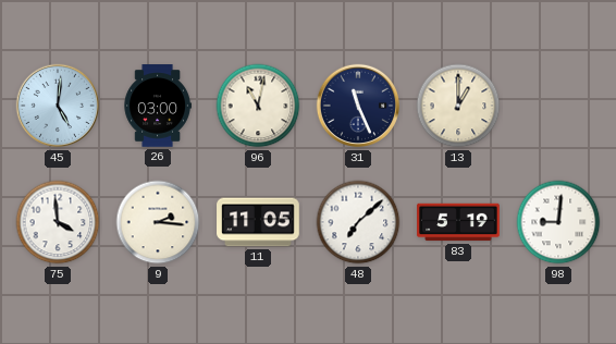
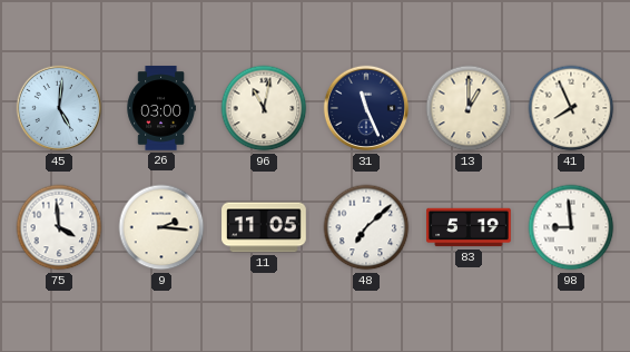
41: none -> 7:56
98: 9:01 -> 8:59
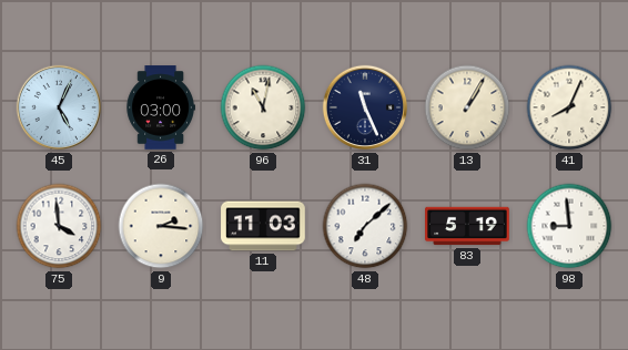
45: 5:01 -> 5:04
13: 1:00 -> 1:05
41: 7:56 -> 8:04
11: 11:05 -> 11:03
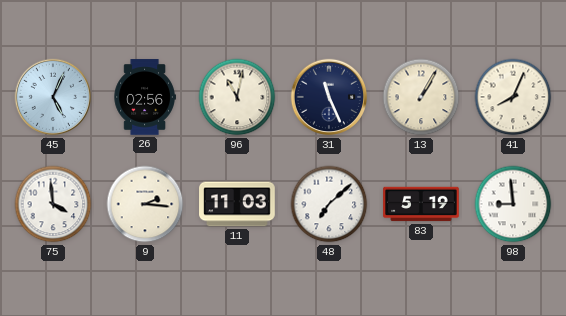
26: 03:00 -> 02:56
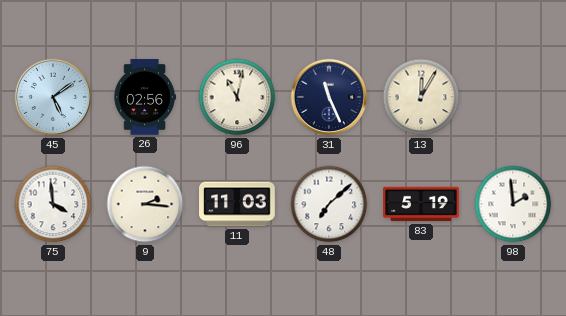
45: 5:04 -> 5:09
13: 1:05 -> 12:05
41: 8:04 -> none
98: 8:59 -> 1:59
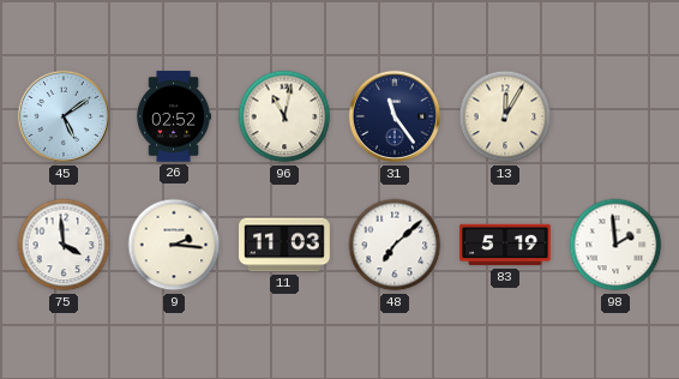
26: 02:56 -> 02:52
31: 11:26 -> 11:24
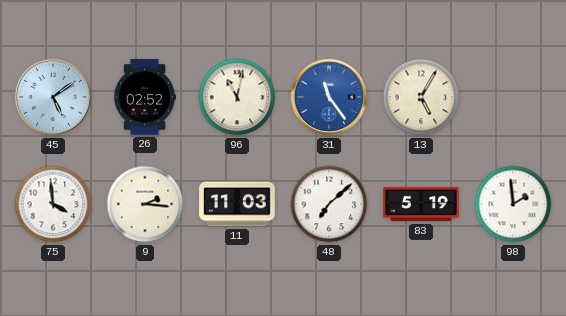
31 dial: navy -> blue
13: 12:05 -> 5:05
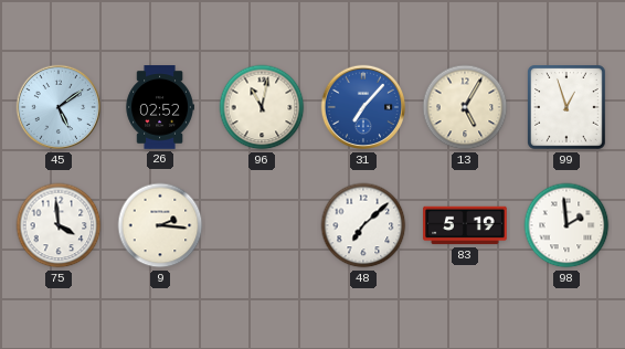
31: 11:24 -> 7:07
99: none -> 12:57
11: 11:03 -> none
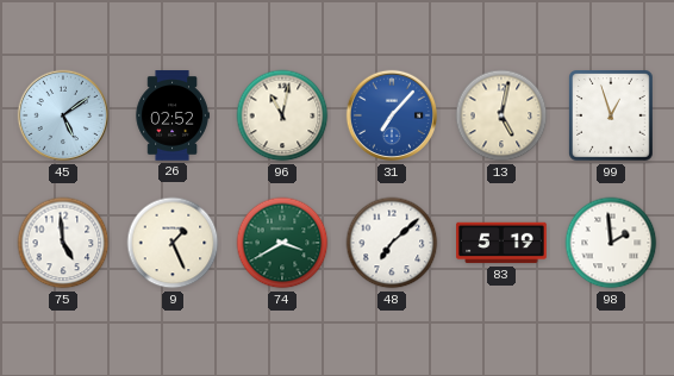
13: 5:05 -> 5:02
75: 3:59 -> 4:59
9: 2:16 -> 1:26
74: none -> 3:40
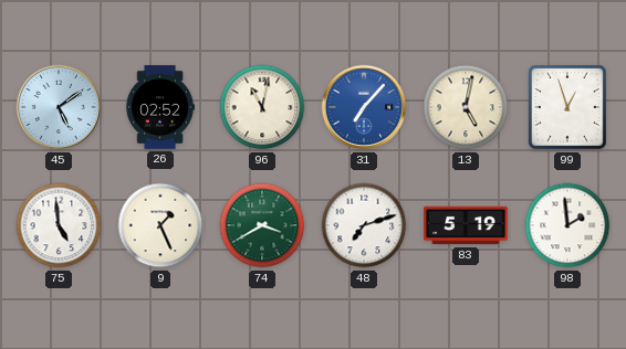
48: 7:08 -> 7:12
